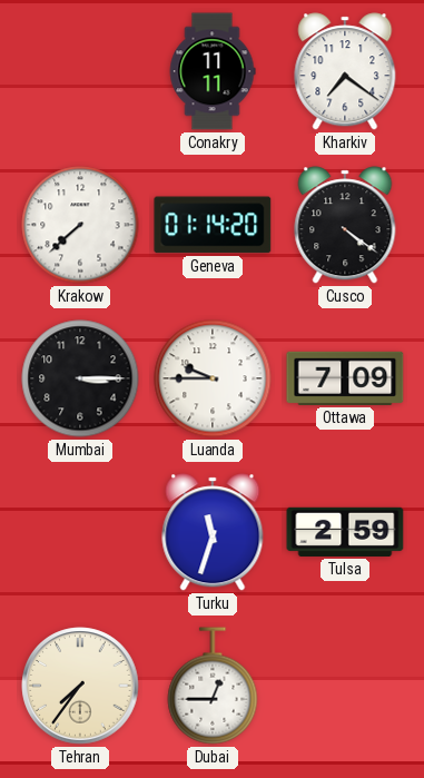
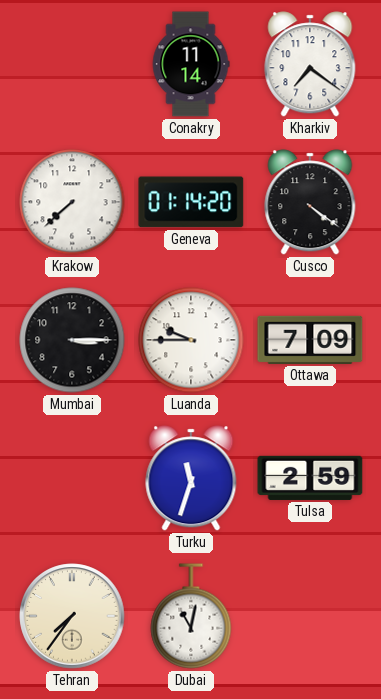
Conakry: 11:11 -> 11:14
Dubai: 12:45 -> 11:02
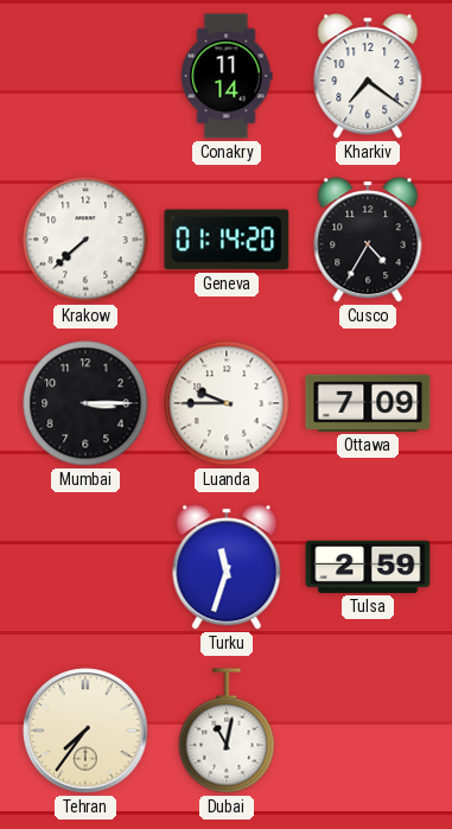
Cusco: 4:21 -> 4:35
